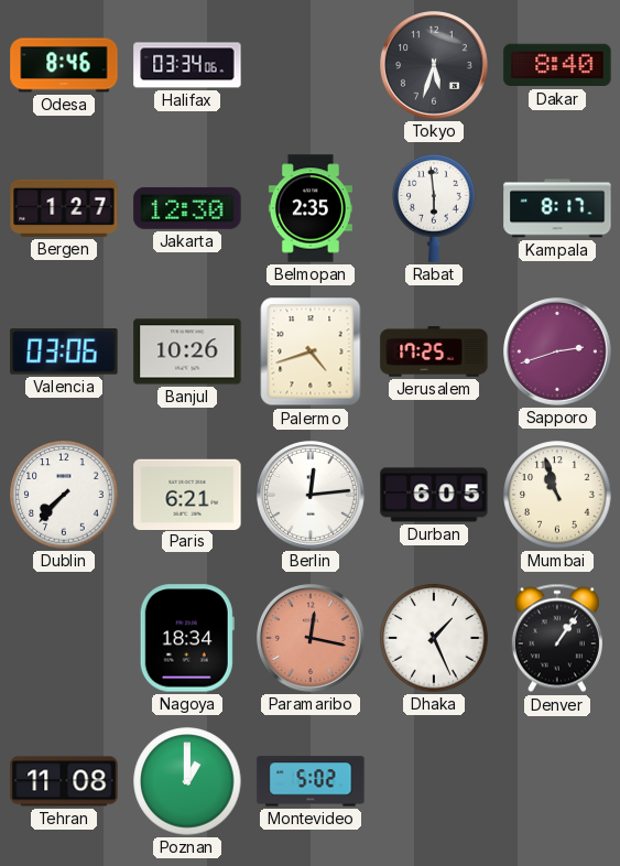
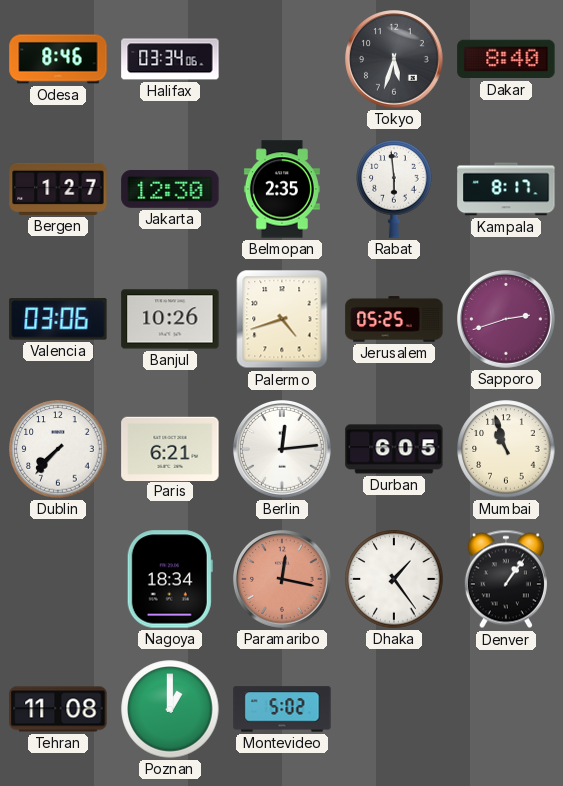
Jerusalem: 17:25 -> 05:25
Dhaka: 1:26 -> 1:24
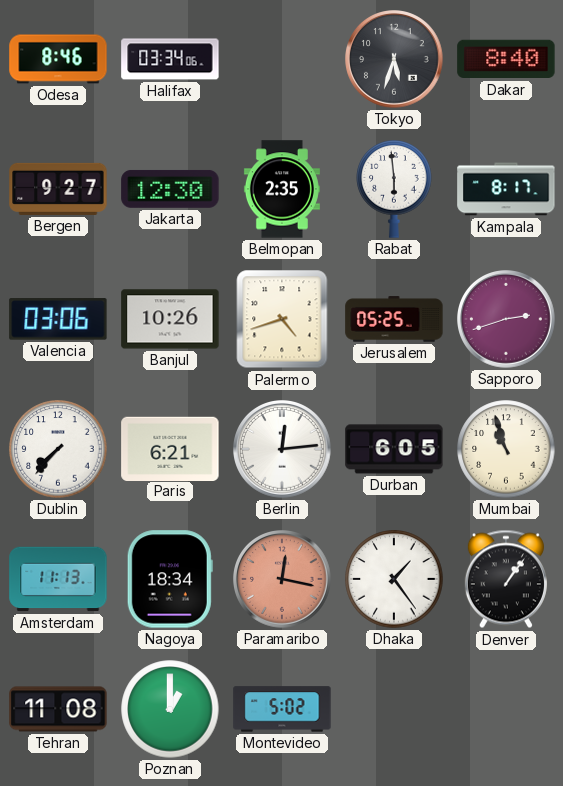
Bergen: 1:27 -> 9:27
Amsterdam: none -> 11:13
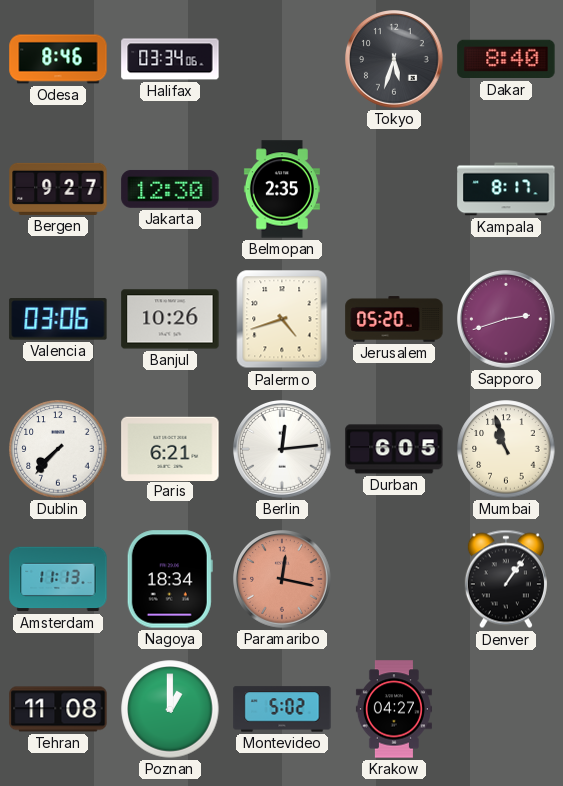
Rabat: 5:59 -> none
Jerusalem: 05:25 -> 05:20
Dhaka: 1:24 -> none
Krakow: none -> 04:27
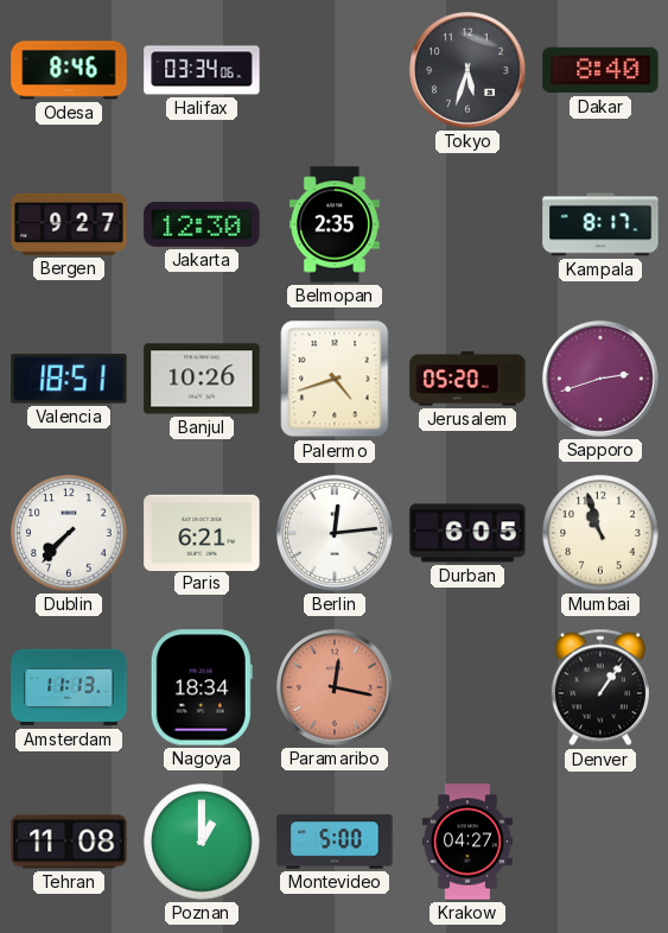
Valencia: 03:06 -> 18:51
Montevideo: 5:02 -> 5:00
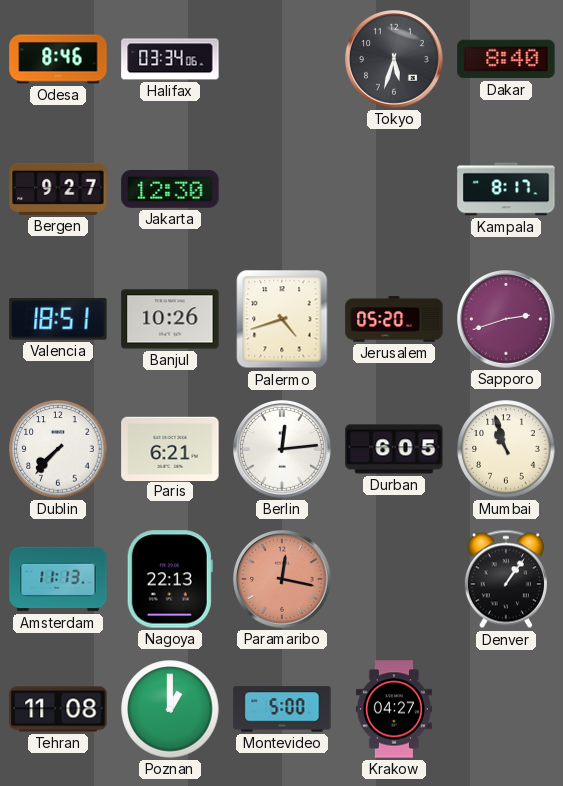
Belmopan: 2:35 -> none
Nagoya: 18:34 -> 22:13
